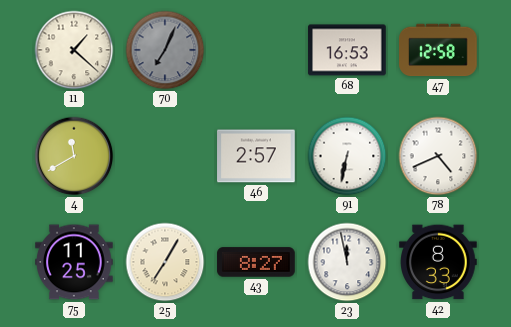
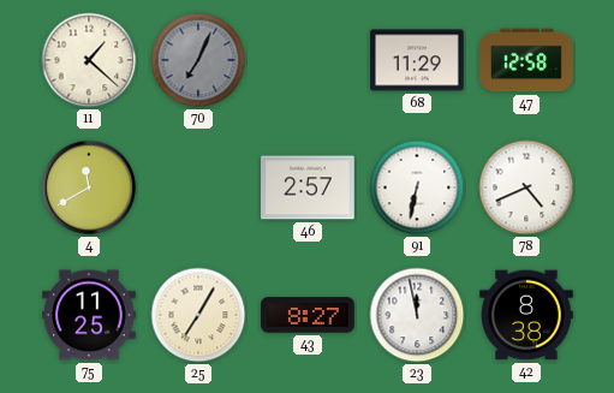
68: 16:53 -> 11:29
42: 8:33 -> 8:38
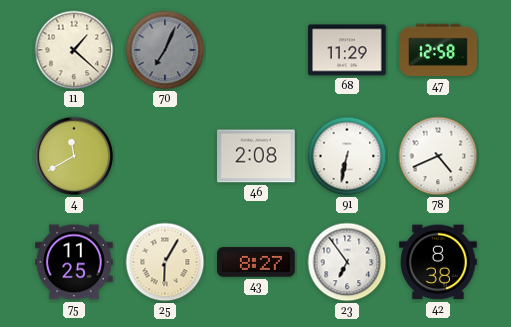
46: 2:57 -> 2:08
25: 7:05 -> 6:05
23: 11:58 -> 6:54
